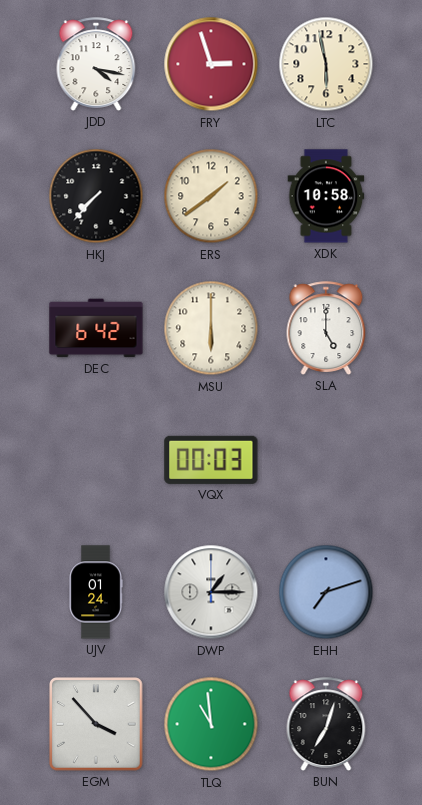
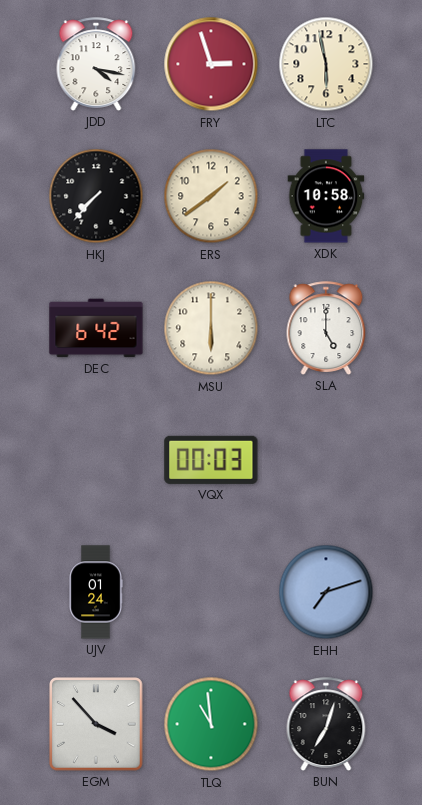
DWP: 1:15 -> none
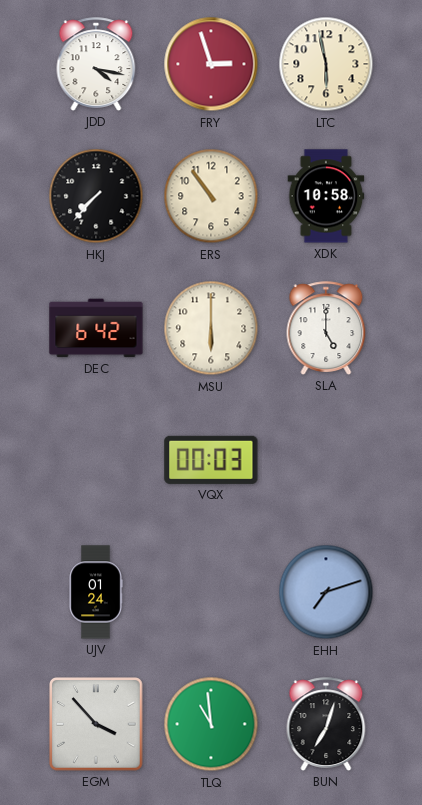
ERS: 1:39 -> 10:54
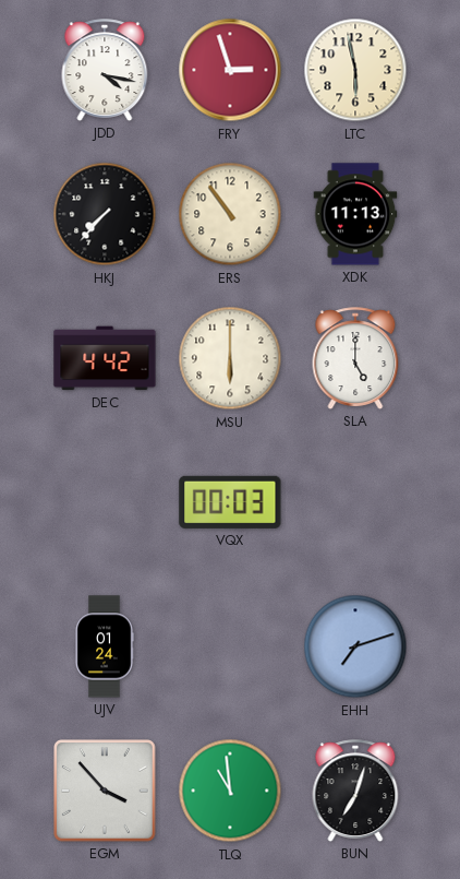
XDK: 10:58 -> 11:13
DEC: 6:42 -> 4:42
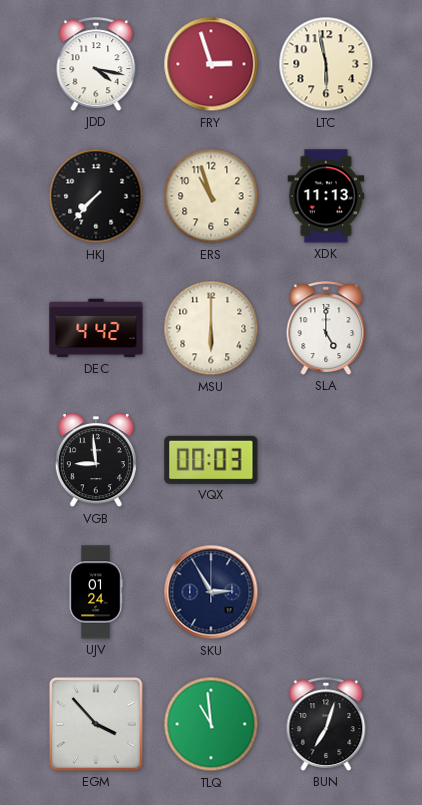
ERS: 10:54 -> 10:57
VGB: none -> 8:59
SKU: none -> 2:55
EHH: 7:12 -> none
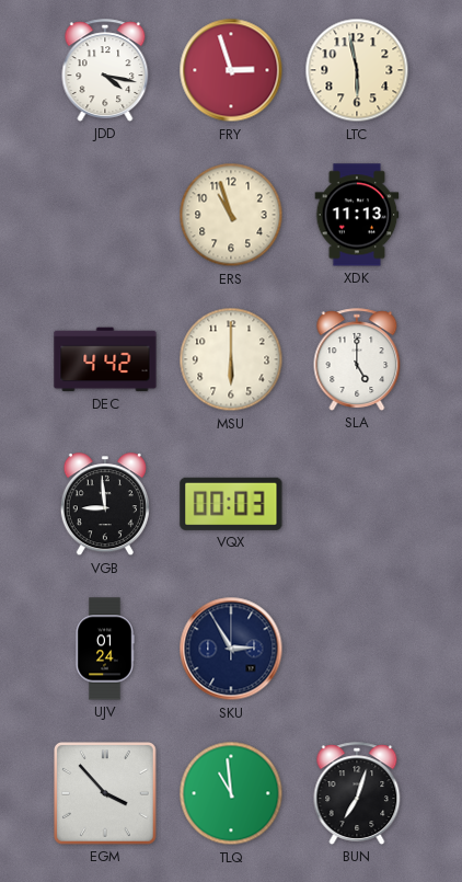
HKJ: 7:37 -> none
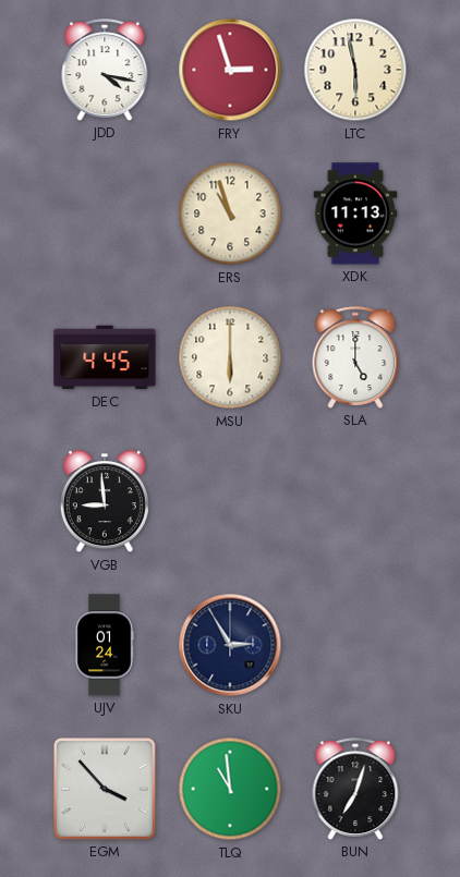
DEC: 4:42 -> 4:45
VQX: 00:03 -> none
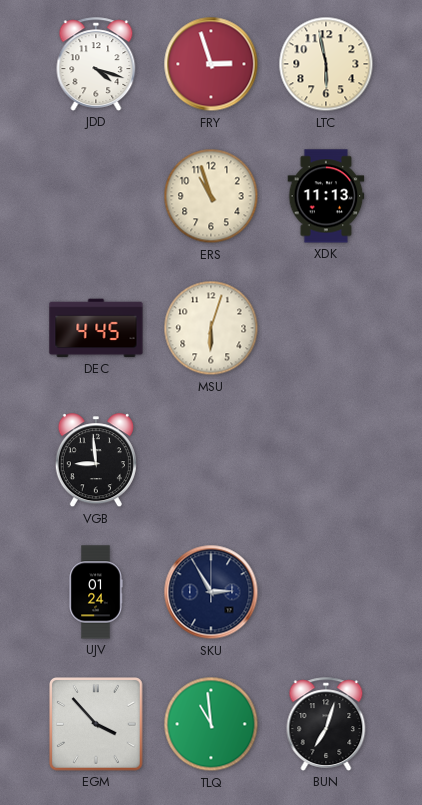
JDD: 4:17 -> 4:18
MSU: 6:00 -> 6:03
SLA: 5:00 -> none
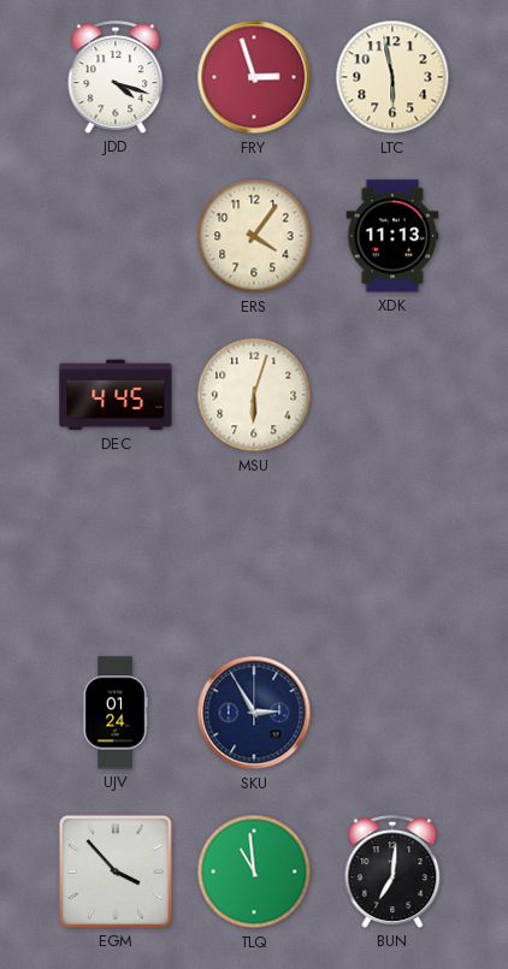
ERS: 10:57 -> 4:06
VGB: 8:59 -> none
BUN: 7:03 -> 7:01
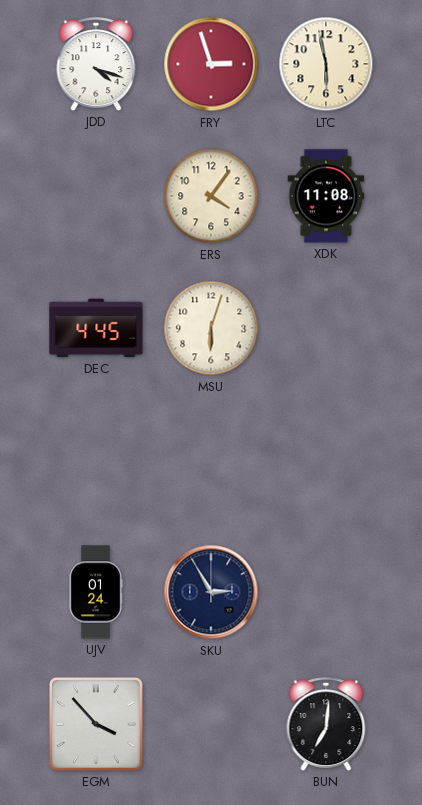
XDK: 11:13 -> 11:08
TLQ: 10:59 -> none
